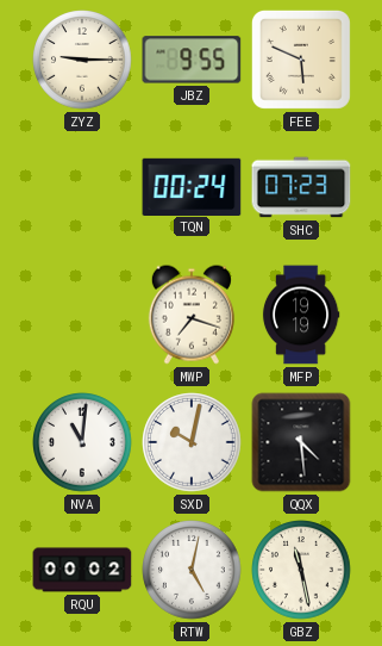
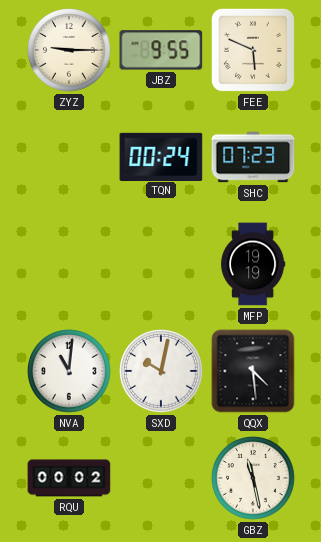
MWP: 7:18 -> none
RTW: 5:02 -> none
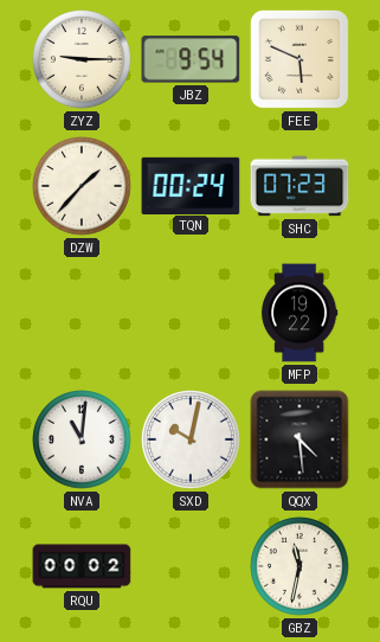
JBZ: 9:55 -> 9:54
DZW: none -> 1:37
MFP: 19:19 -> 19:22
GBZ: 11:28 -> 11:32
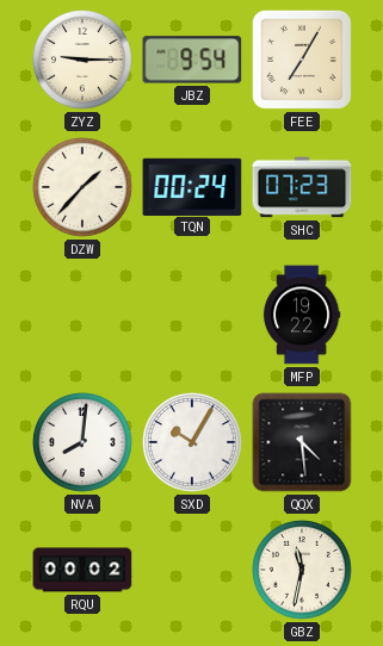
FEE: 5:49 -> 7:05
NVA: 11:01 -> 8:01
SXD: 10:02 -> 10:05
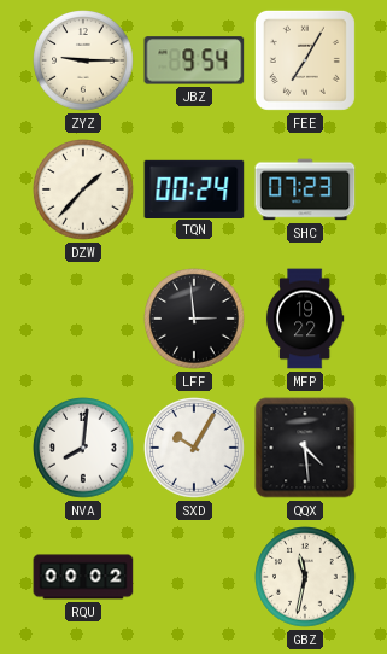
LFF: none -> 2:59
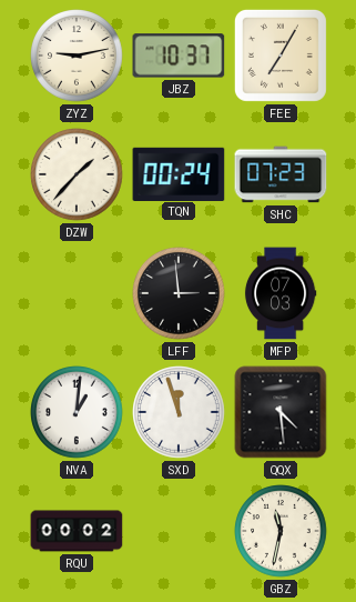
ZYZ: 9:15 -> 9:13
JBZ: 9:54 -> 10:37
MFP: 19:22 -> 07:03
NVA: 8:01 -> 1:01
SXD: 10:05 -> 11:57
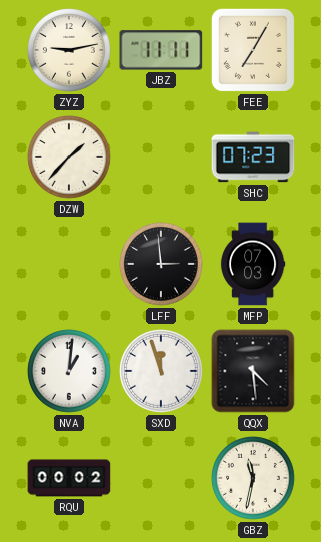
JBZ: 10:37 -> 11:11
TQN: 00:24 -> none
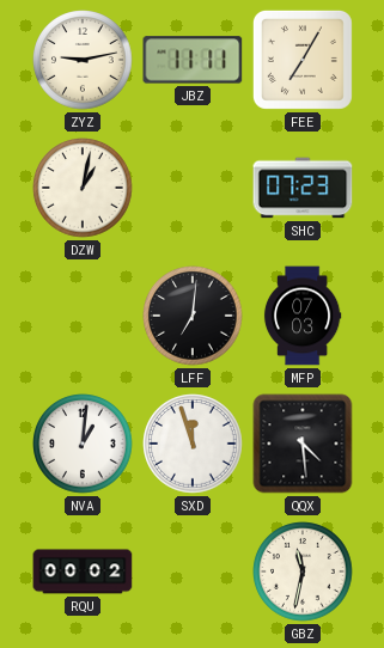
DZW: 1:37 -> 1:02
LFF: 2:59 -> 7:01
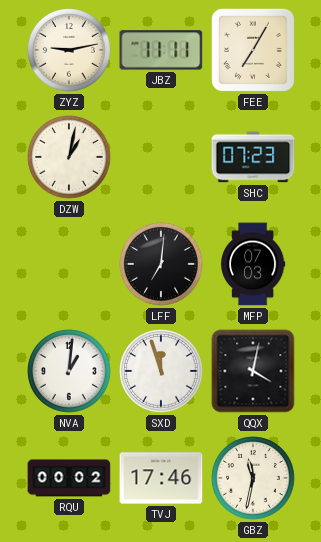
QQX: 4:29 -> 4:02
TVJ: none -> 17:46
